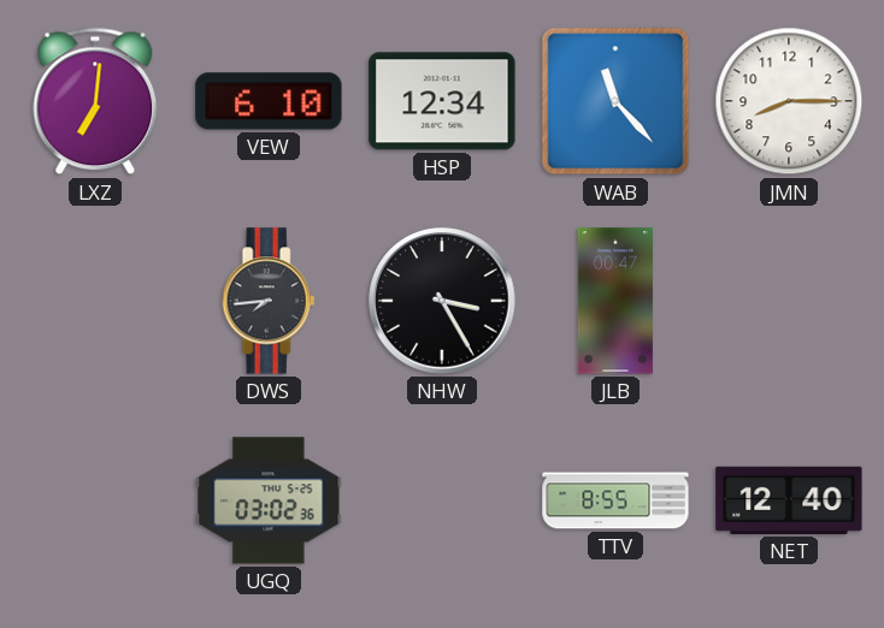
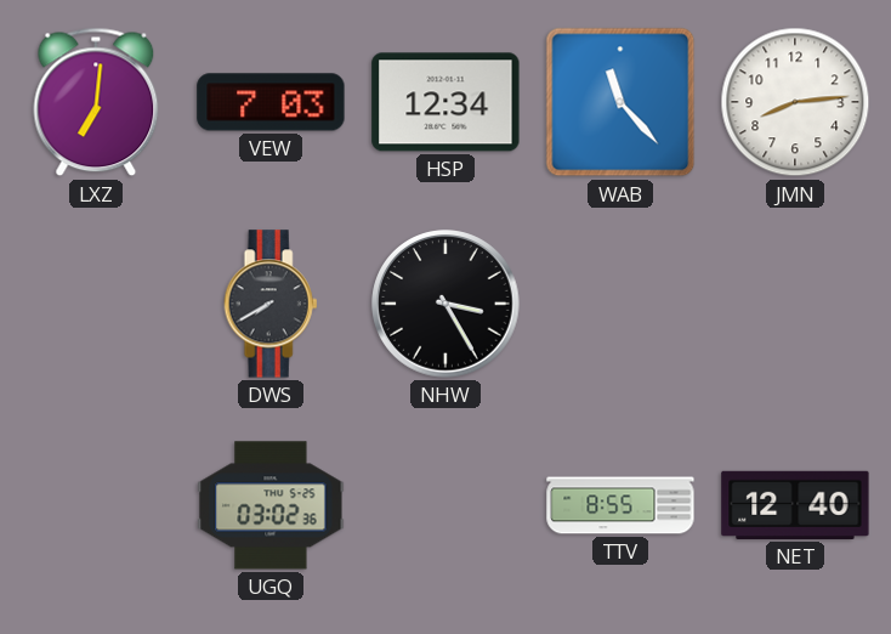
VEW: 6:10 -> 7:03
JMN: 8:15 -> 8:14
DWS: 7:44 -> 7:40
JLB: 00:47 -> none
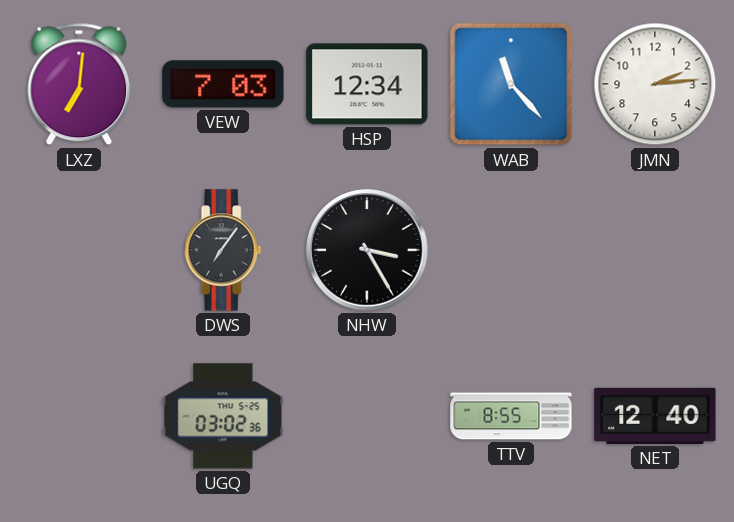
JMN: 8:14 -> 2:14
DWS: 7:40 -> 7:06
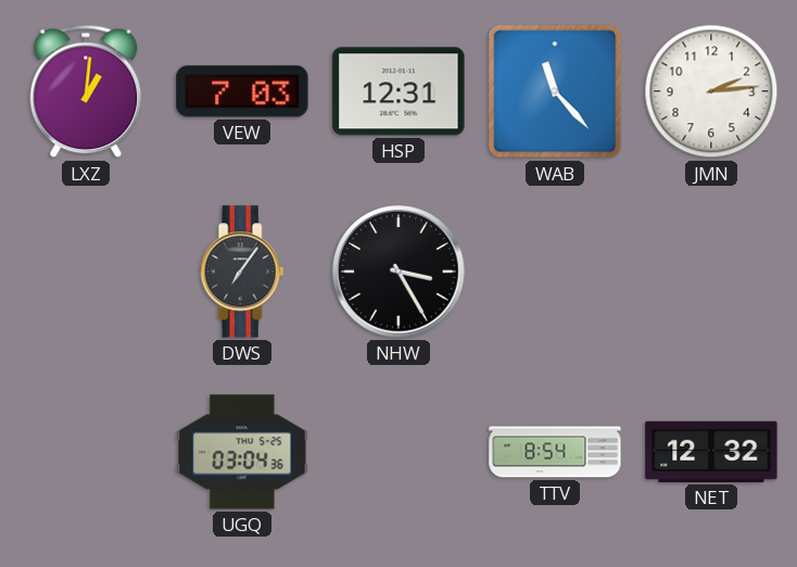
LXZ: 7:01 -> 1:01
HSP: 12:34 -> 12:31
UGQ: 03:02 -> 03:04
TTV: 8:55 -> 8:54
NET: 12:40 -> 12:32
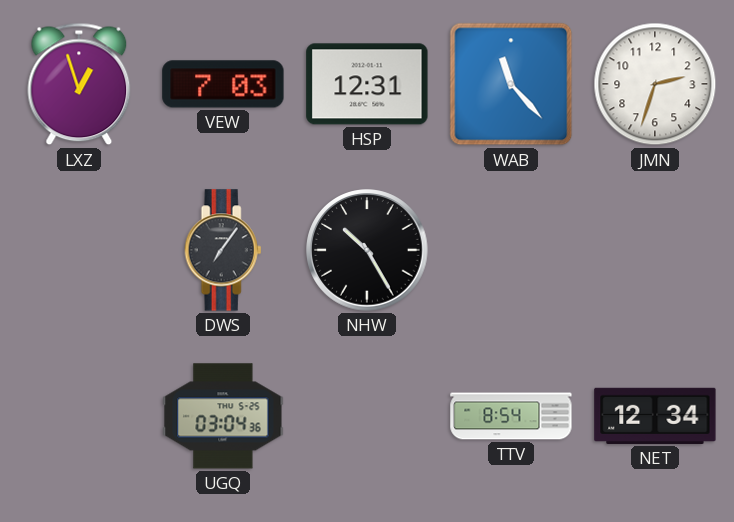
LXZ: 1:01 -> 12:57
JMN: 2:14 -> 2:33
NHW: 3:25 -> 10:25
NET: 12:32 -> 12:34
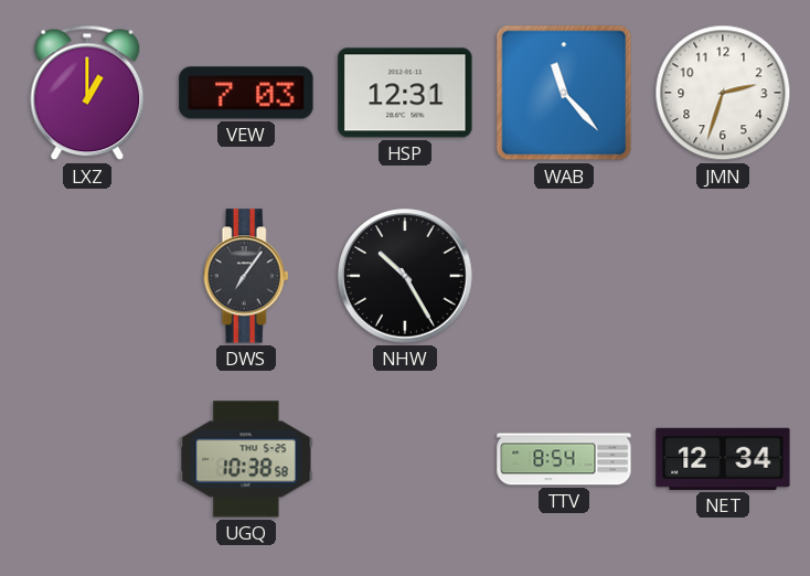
LXZ: 12:57 -> 1:00
UGQ: 03:04 -> 10:38
